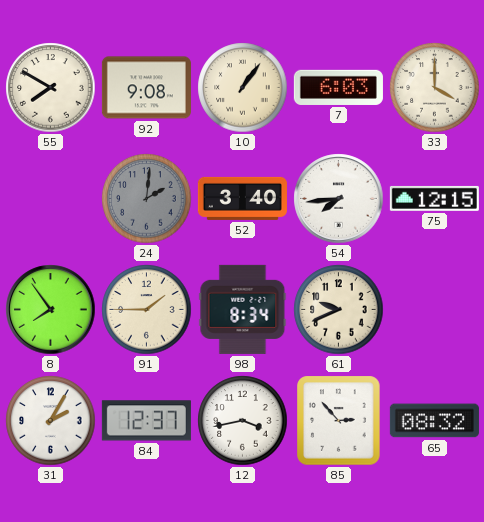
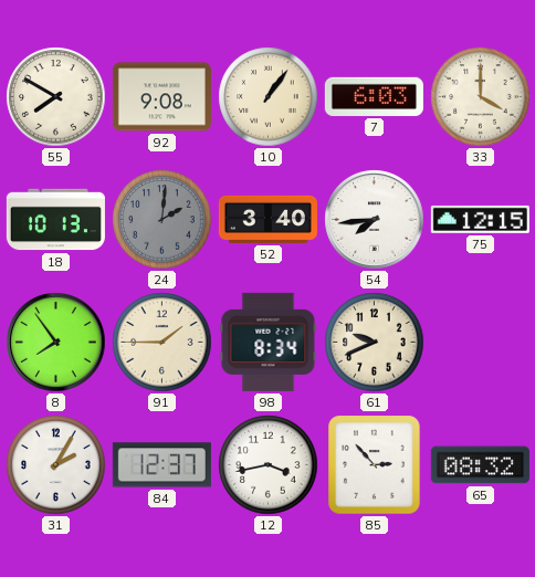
18: none -> 10:13
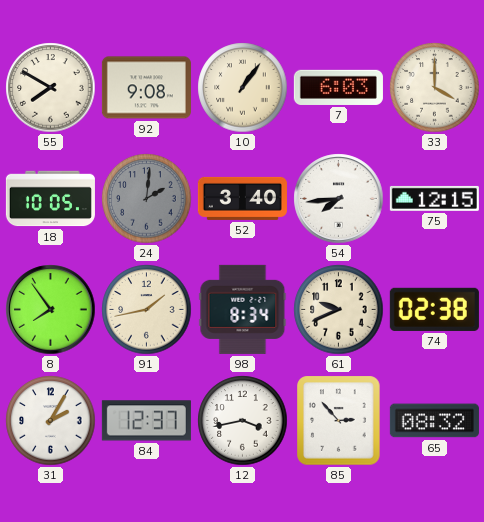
18: 10:13 -> 10:05
91: 1:45 -> 1:43
74: none -> 02:38
